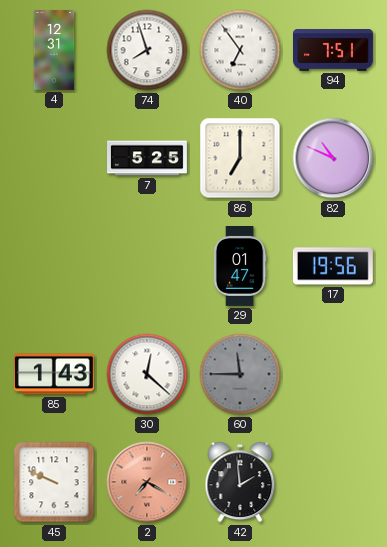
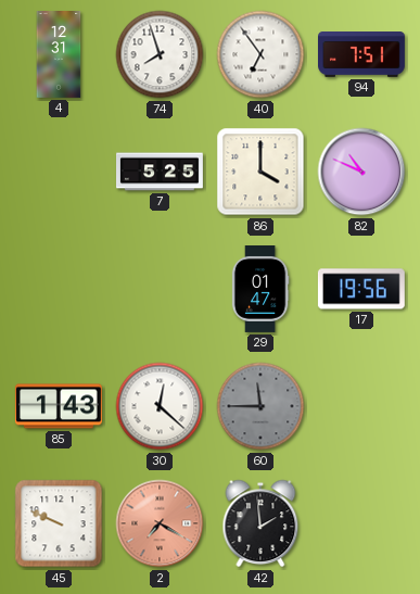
86: 7:00 -> 4:00
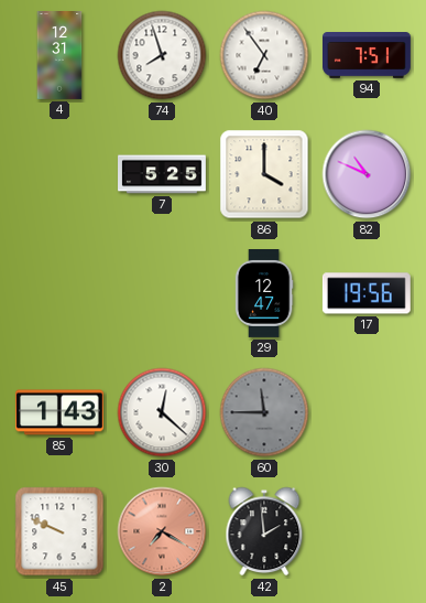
29: 01:47 -> 12:47
